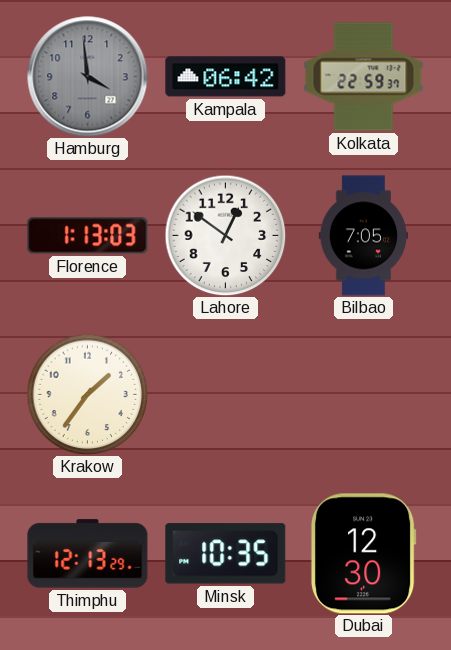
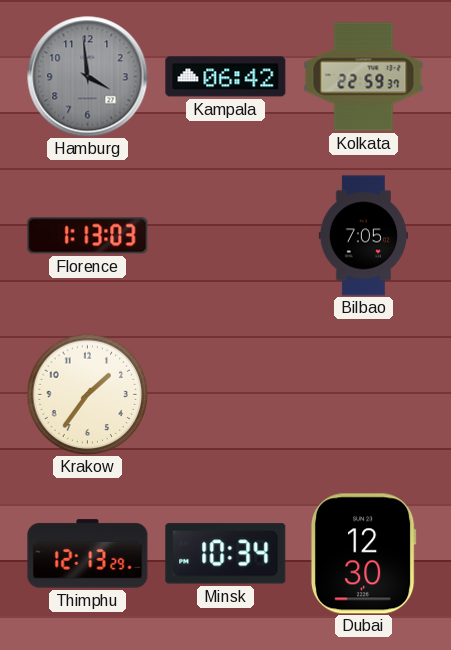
Lahore: 12:51 -> none
Minsk: 10:35 -> 10:34
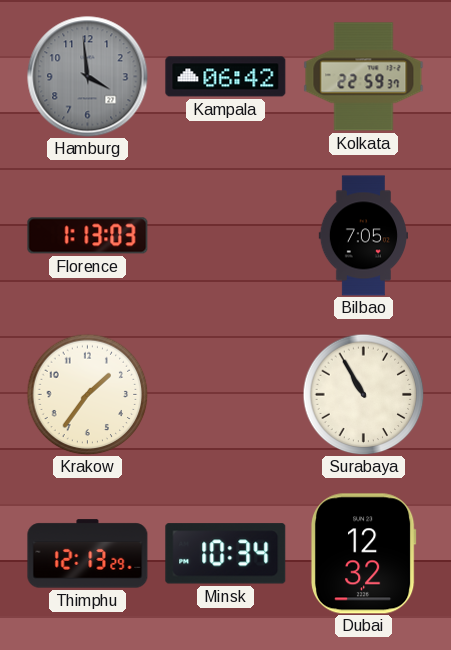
Surabaya: none -> 10:55
Dubai: 12:30 -> 12:32
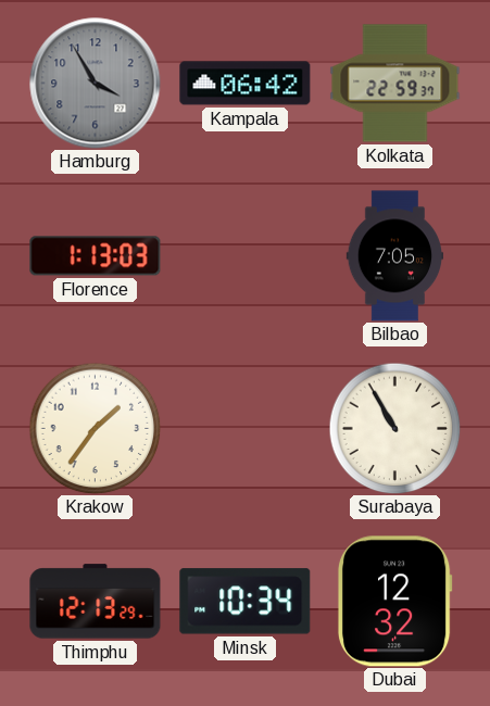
Hamburg: 3:59 -> 3:55
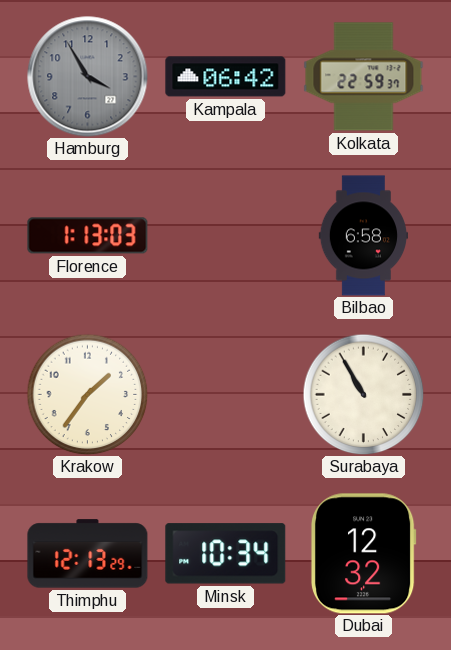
Bilbao: 7:05 -> 6:58
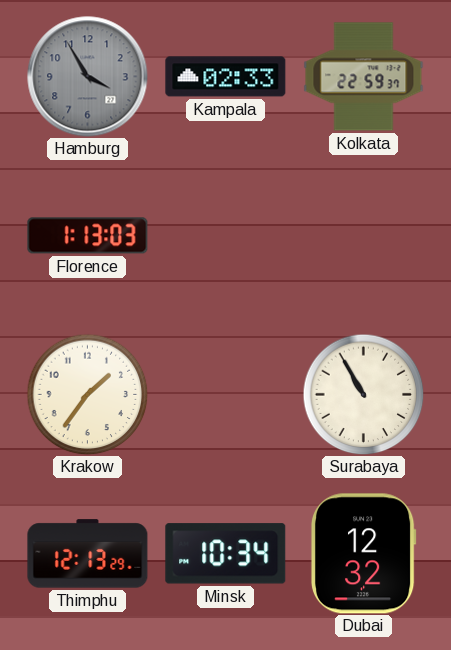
Kampala: 06:42 -> 02:33
Bilbao: 6:58 -> none
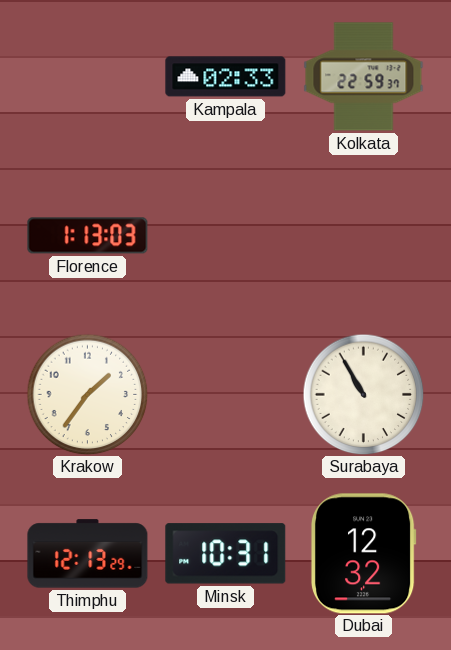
Hamburg: 3:55 -> none
Minsk: 10:34 -> 10:31
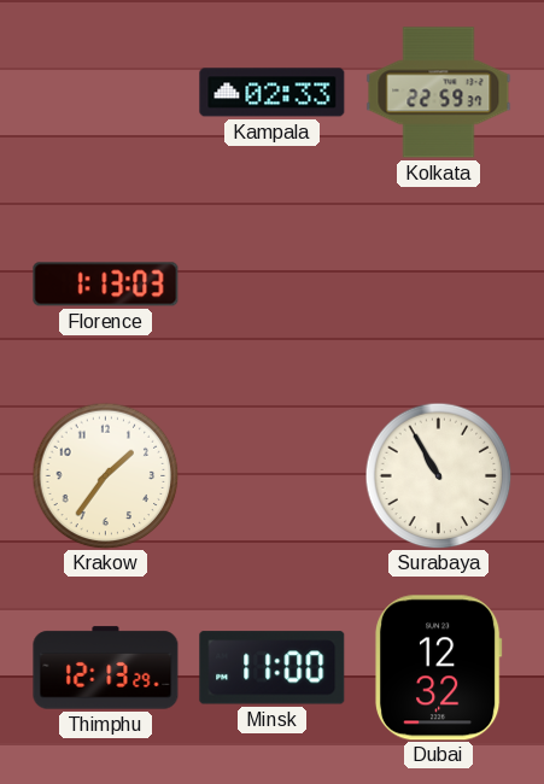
Minsk: 10:31 -> 11:00
